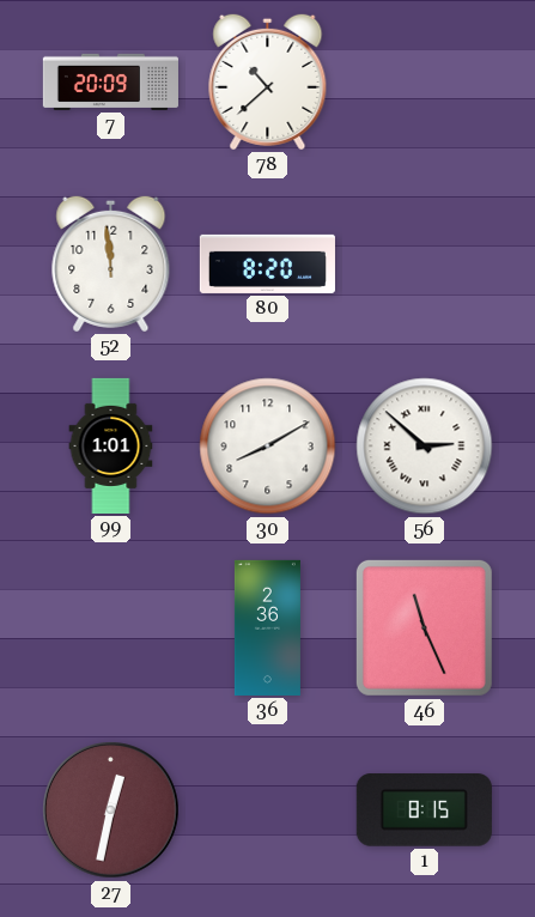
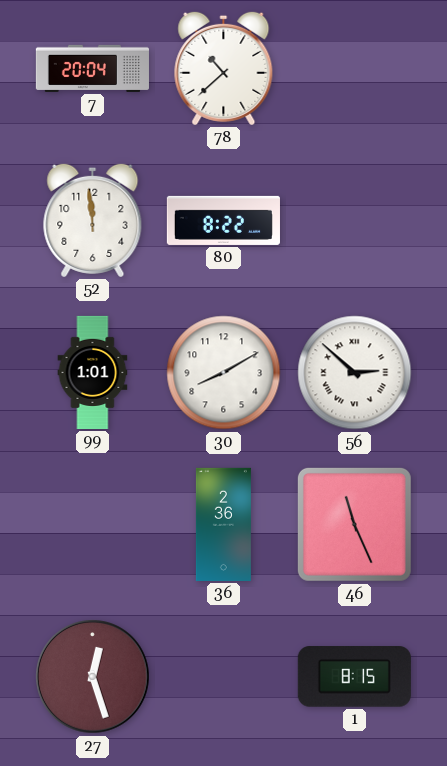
7: 20:09 -> 20:04
80: 8:20 -> 8:22
27: 12:32 -> 12:27
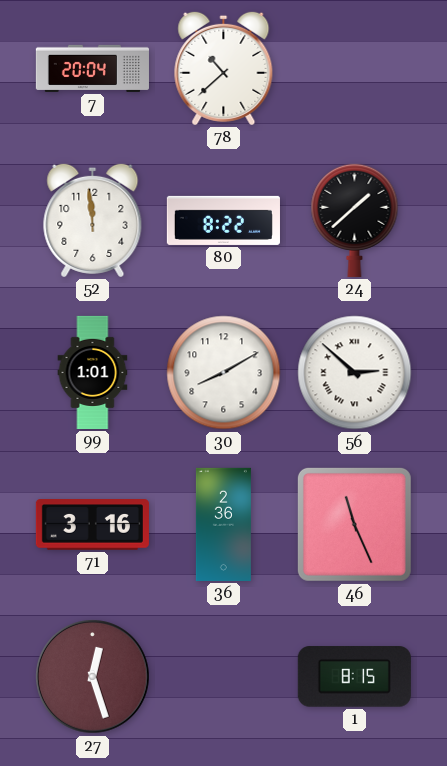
24: none -> 1:38
71: none -> 3:16
